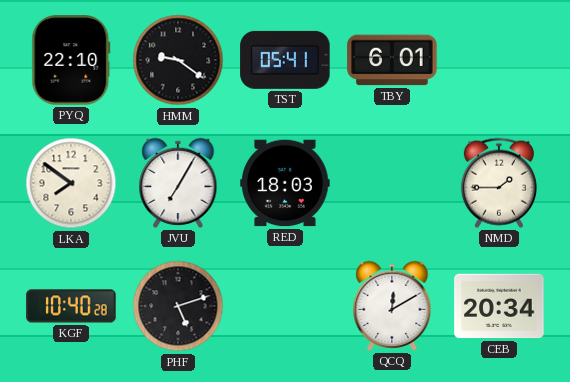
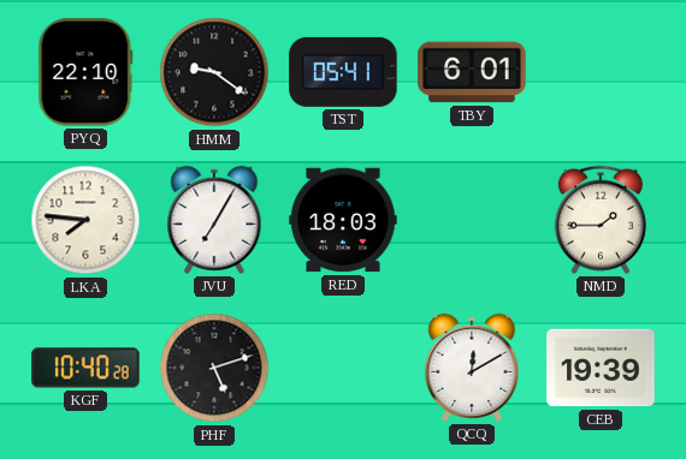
LKA: 7:51 -> 7:46
CEB: 20:34 -> 19:39
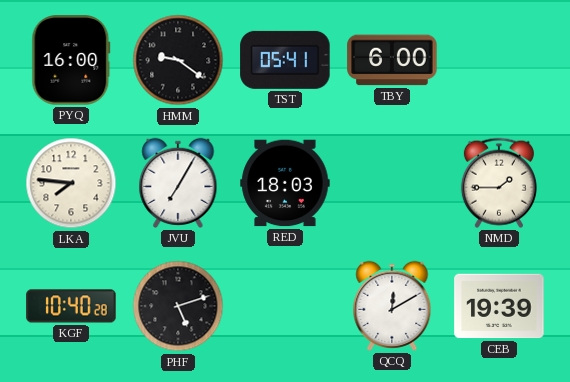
PYQ: 22:10 -> 16:00
TBY: 6:01 -> 6:00
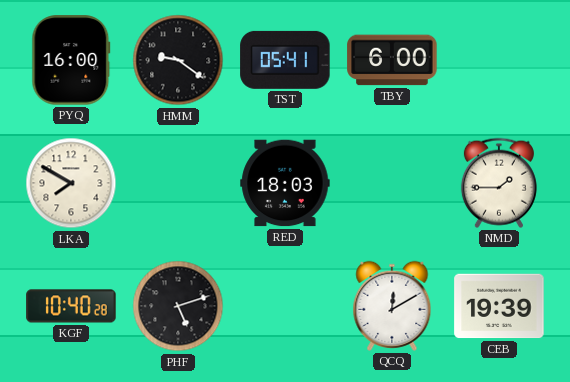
LKA: 7:46 -> 7:50
JVU: 7:05 -> none
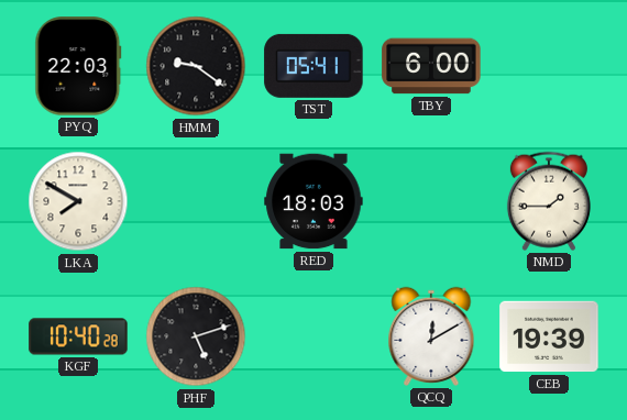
PYQ: 16:00 -> 22:03
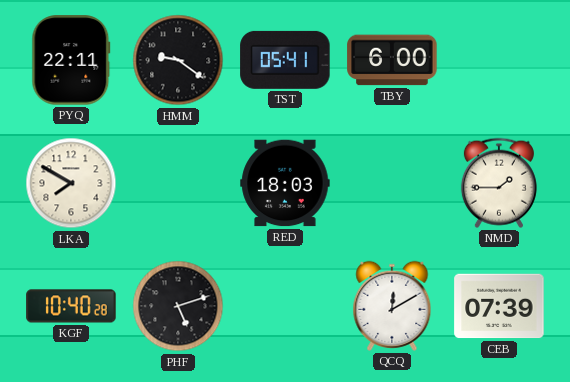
PYQ: 22:03 -> 22:11
CEB: 19:39 -> 07:39
